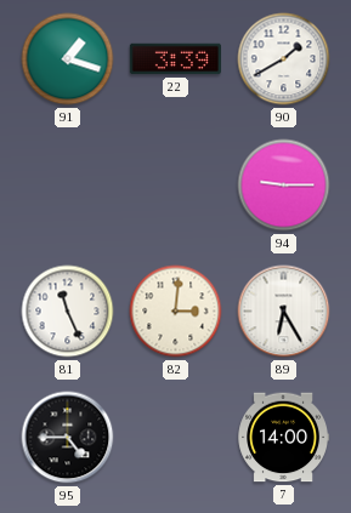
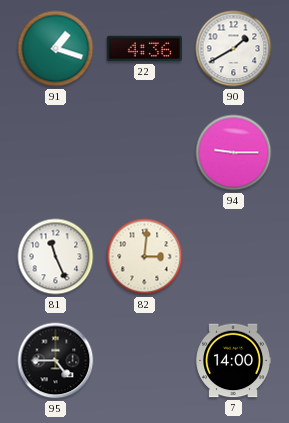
22: 3:39 -> 4:36
89: 6:25 -> none
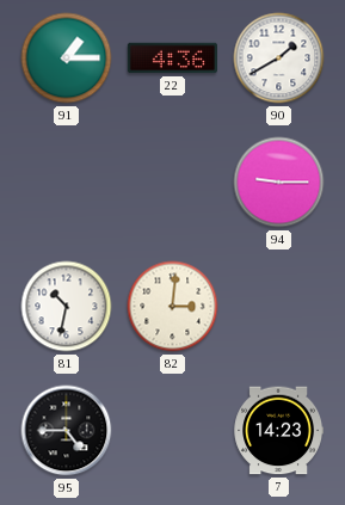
91: 1:18 -> 1:15
81: 11:26 -> 10:32
7: 14:00 -> 14:23
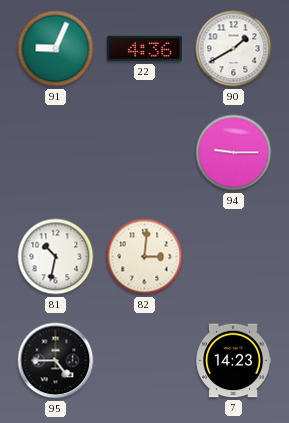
91: 1:15 -> 9:04
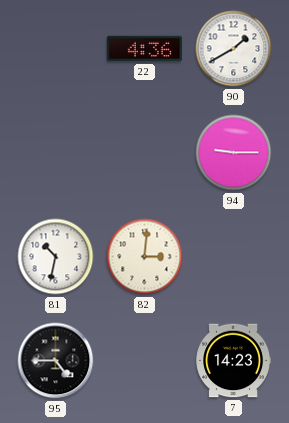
91: 9:04 -> none
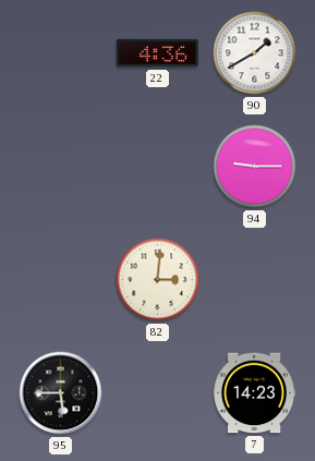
81: 10:32 -> none
95: 4:45 -> 5:45
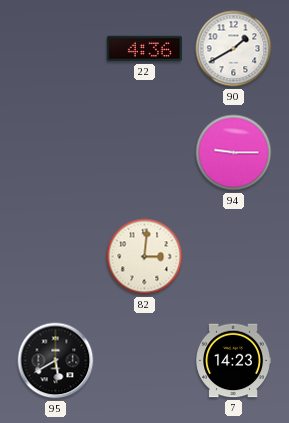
95: 5:45 -> 5:40
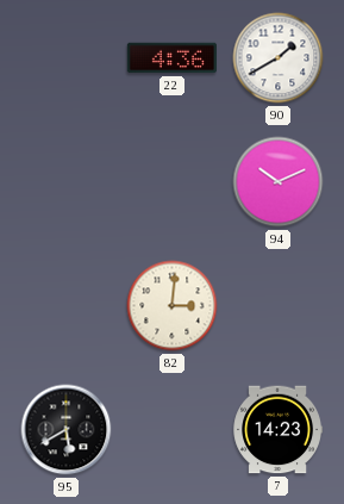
94: 9:15 -> 10:11
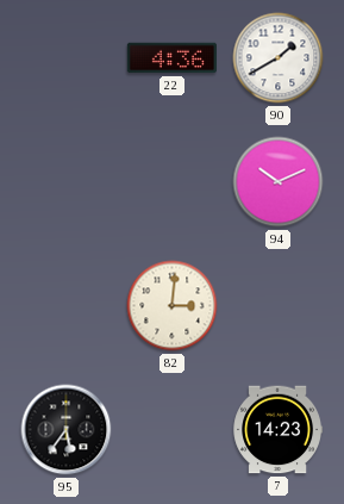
95: 5:40 -> 5:36
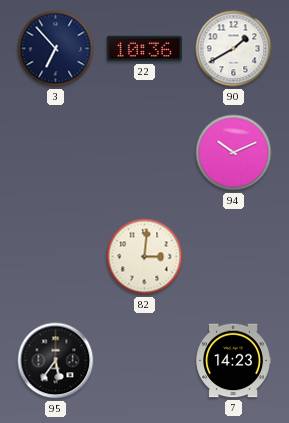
3: none -> 6:53
22: 4:36 -> 10:36
